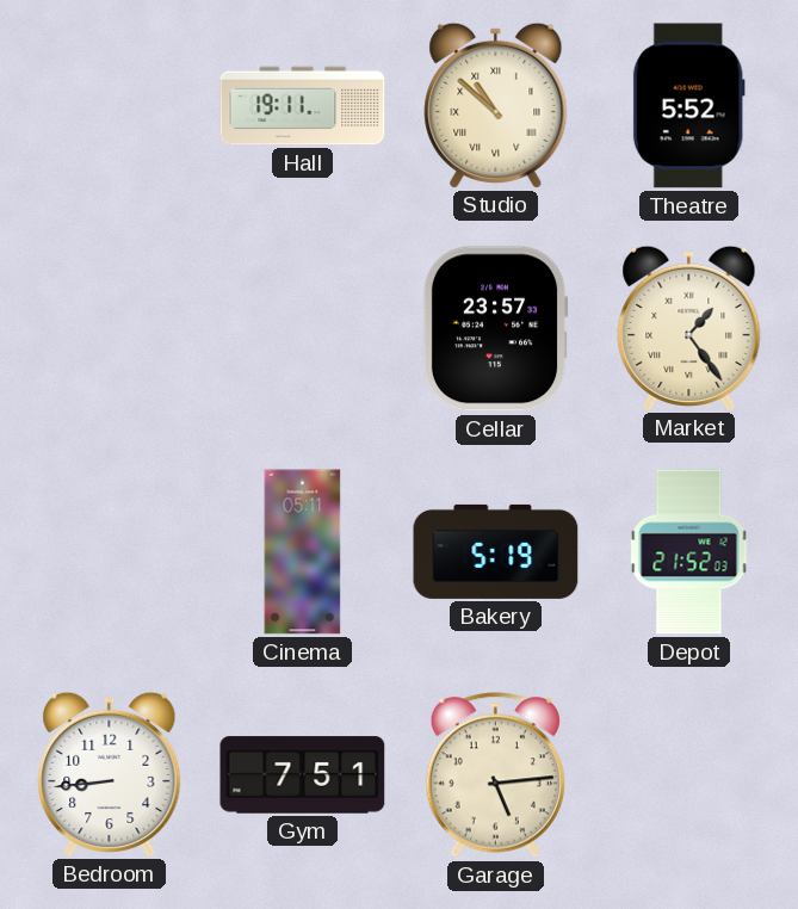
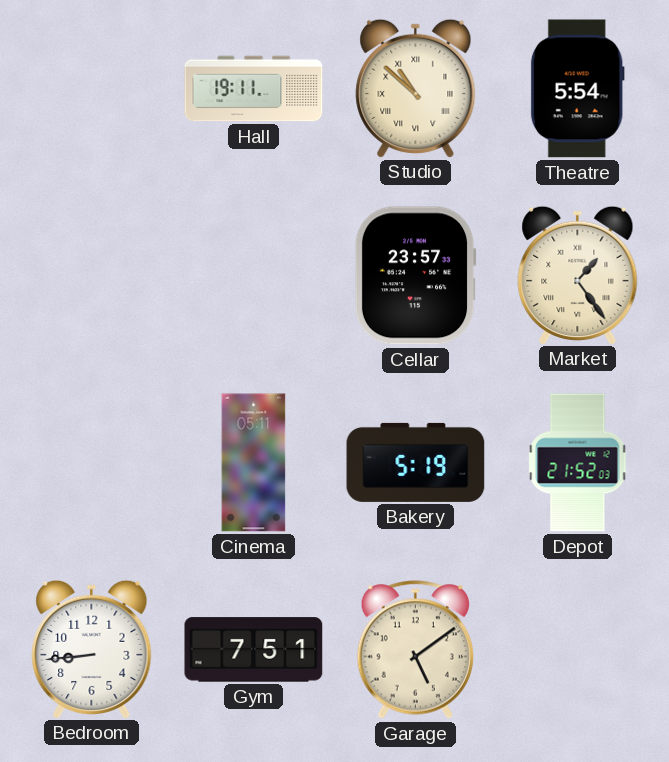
Theatre: 5:52 -> 5:54
Garage: 5:14 -> 5:09
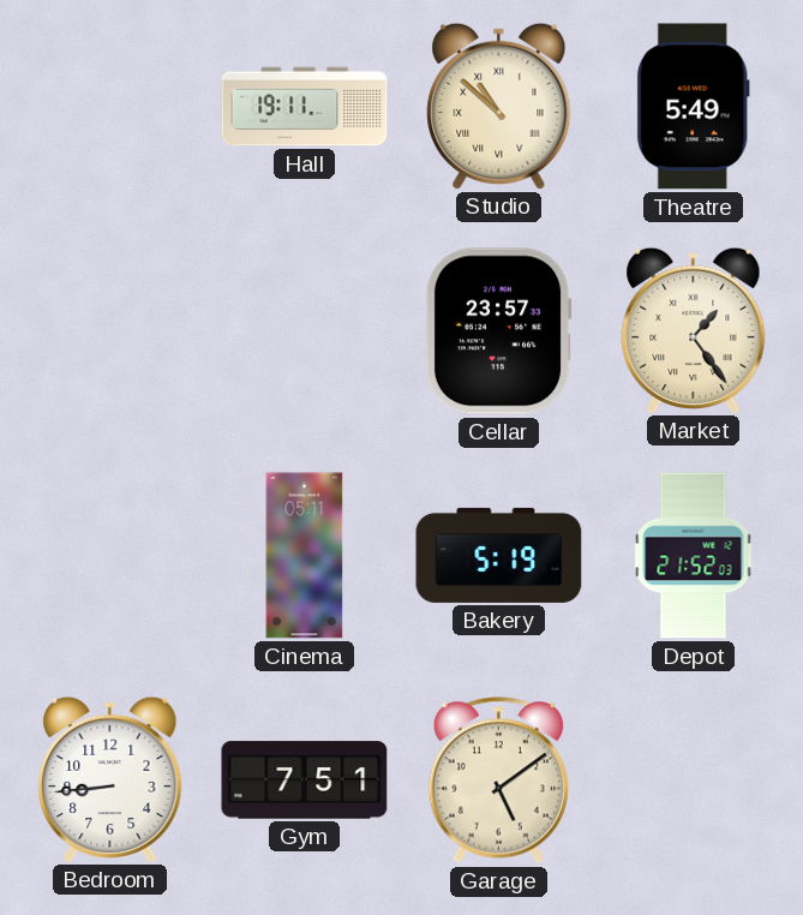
Theatre: 5:54 -> 5:49
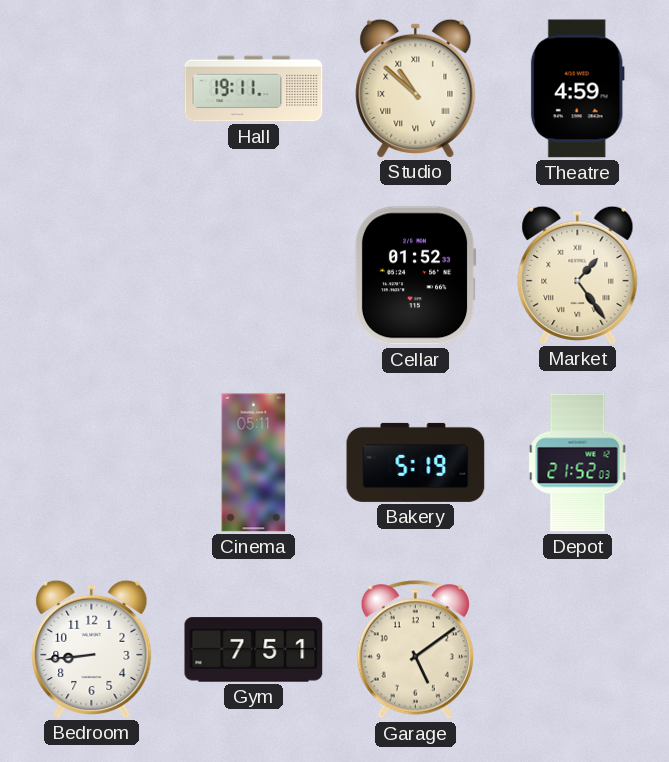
Theatre: 5:49 -> 4:59
Cellar: 23:57 -> 01:52
